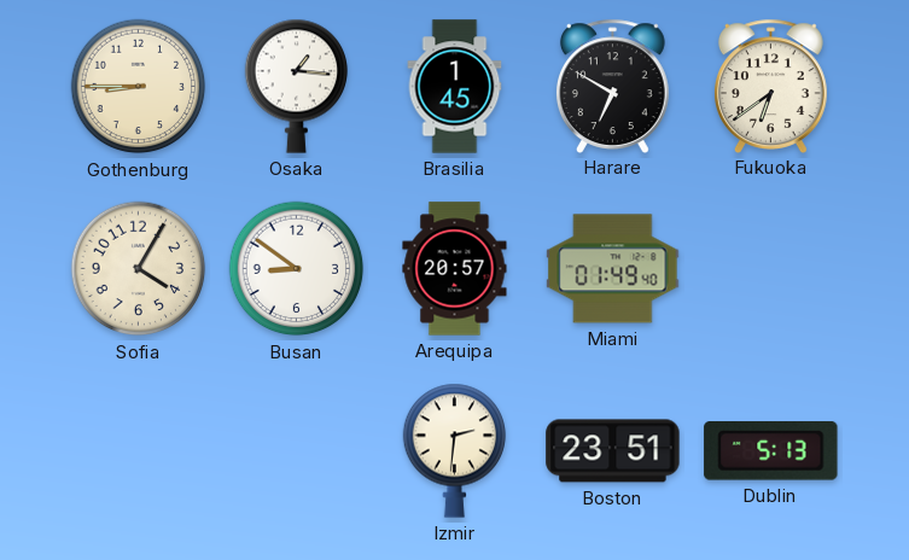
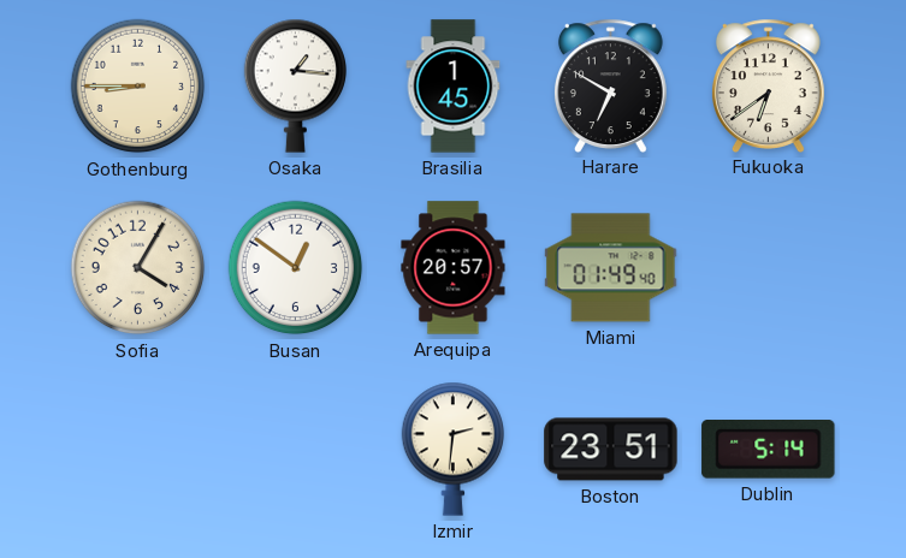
Busan: 8:51 -> 12:51
Dublin: 5:13 -> 5:14
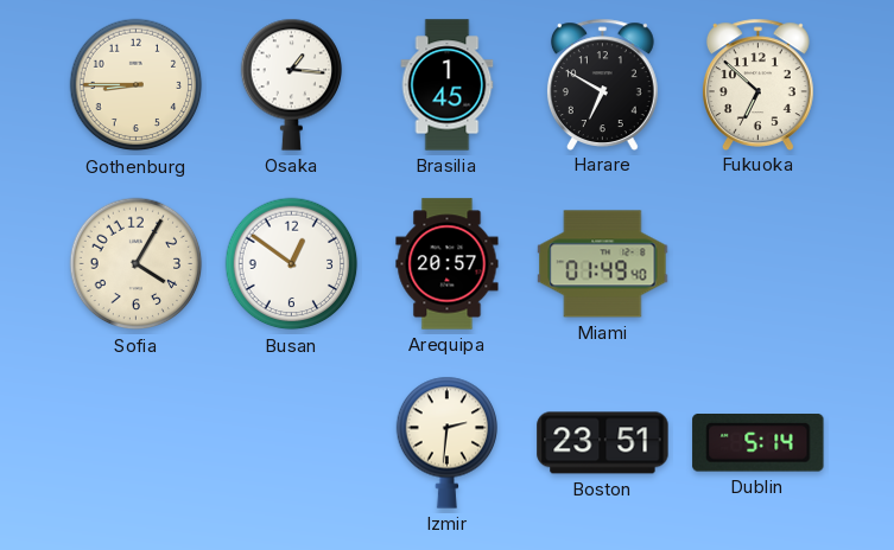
Fukuoka: 6:39 -> 6:52
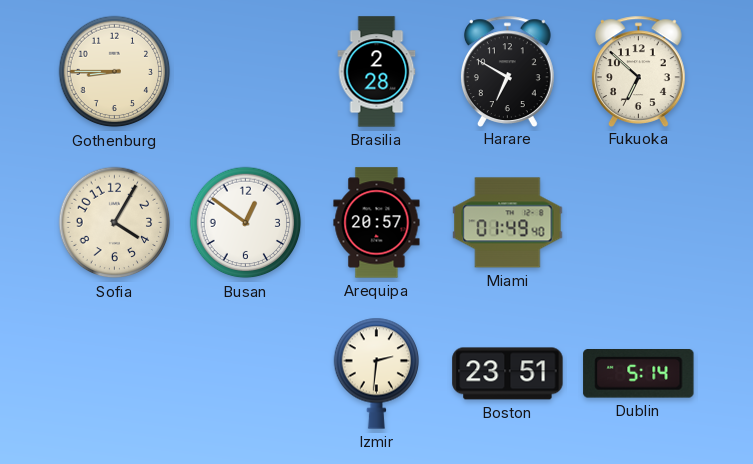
Osaka: 1:16 -> none
Brasilia: 1:45 -> 2:28
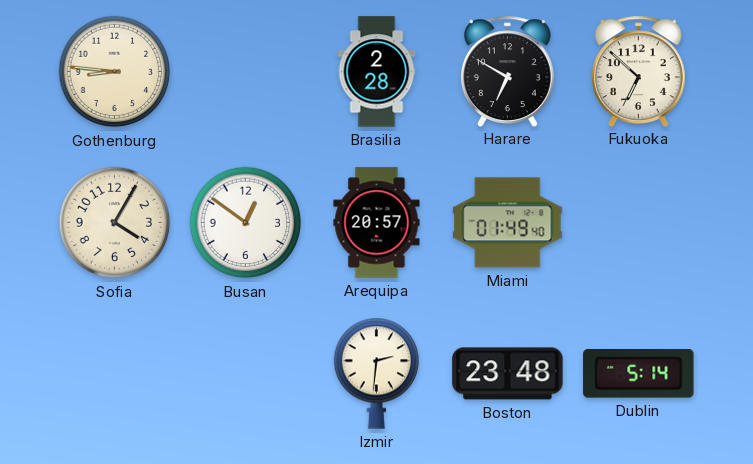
Gothenburg: 8:45 -> 8:46
Boston: 23:51 -> 23:48
